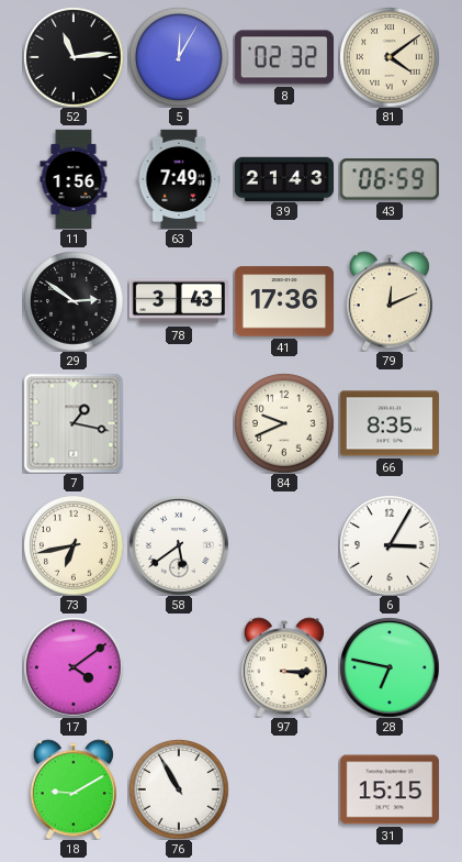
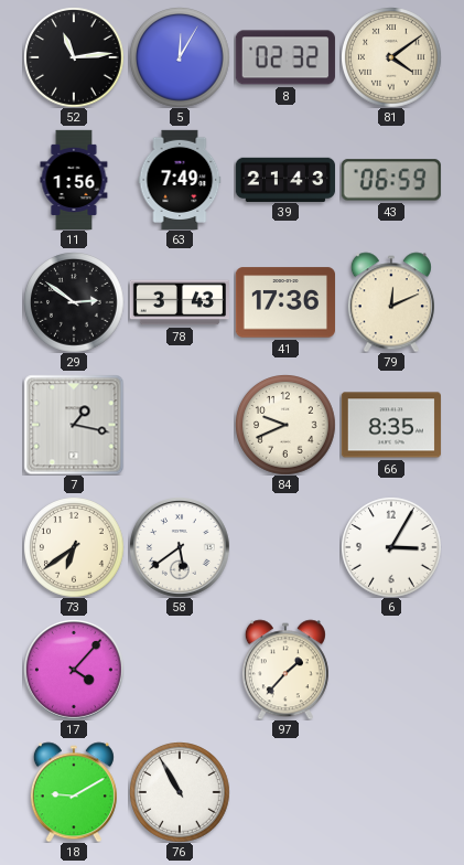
73: 6:43 -> 6:39
17: 4:09 -> 4:07
97: 3:15 -> 1:37
28: 6:47 -> none
31: 15:15 -> none
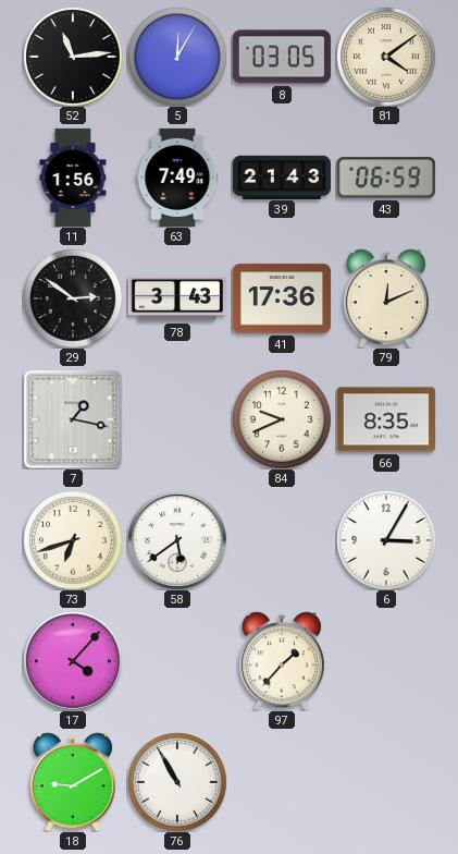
8: 02:32 -> 03:05
73: 6:39 -> 6:42
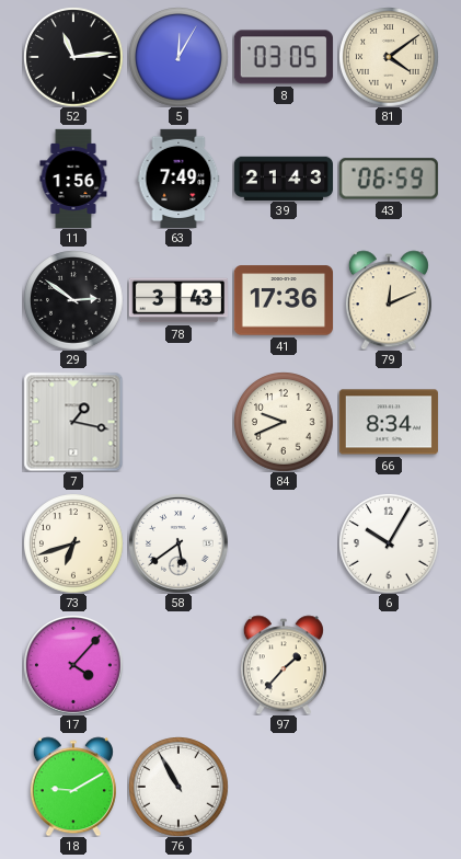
66: 8:35 -> 8:34
6: 3:05 -> 10:05
